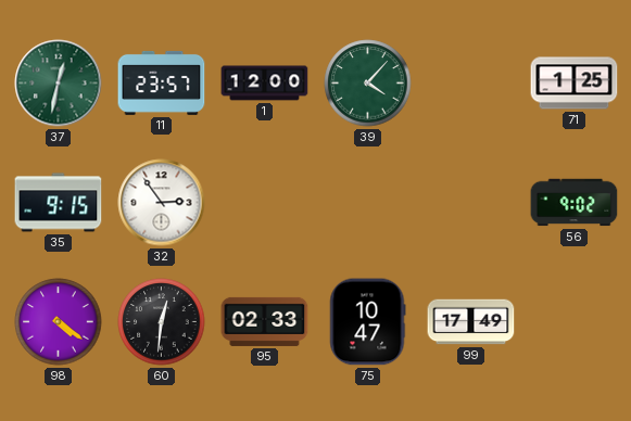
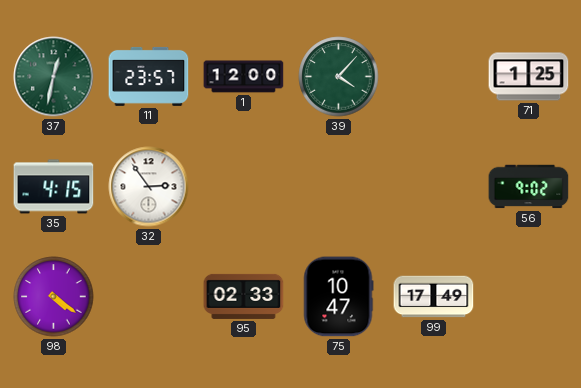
35: 9:15 -> 4:15
60: 12:31 -> none
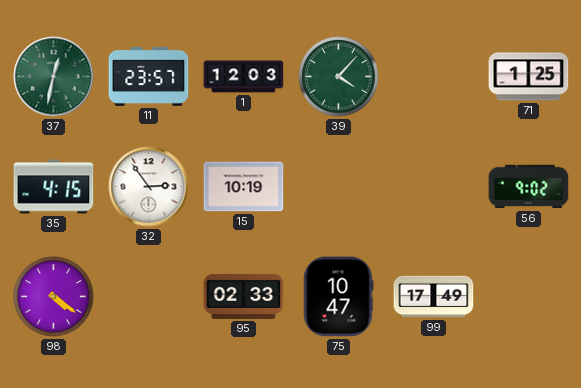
1: 12:00 -> 12:03
15: none -> 10:19
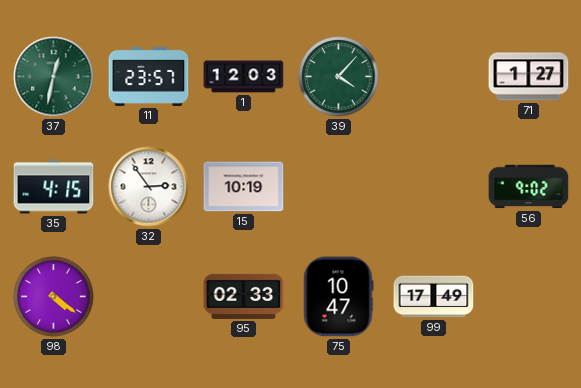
71: 1:25 -> 1:27
